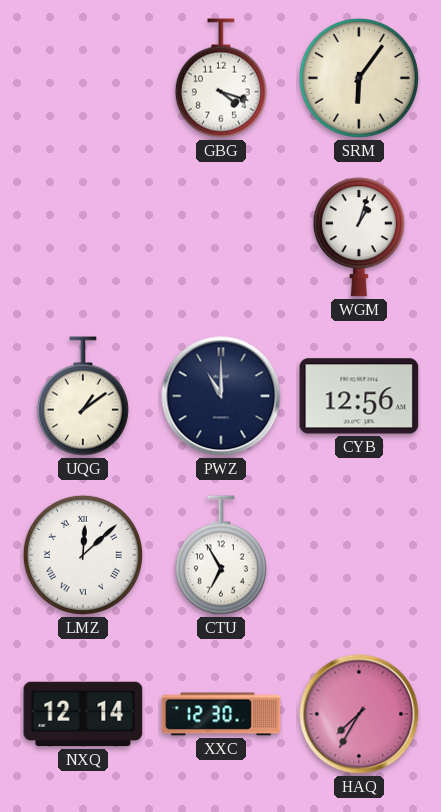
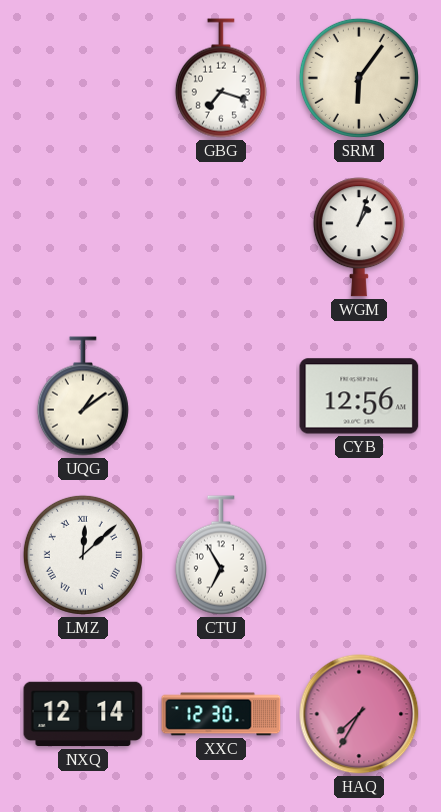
GBG: 4:18 -> 7:18
PWZ: 11:00 -> none
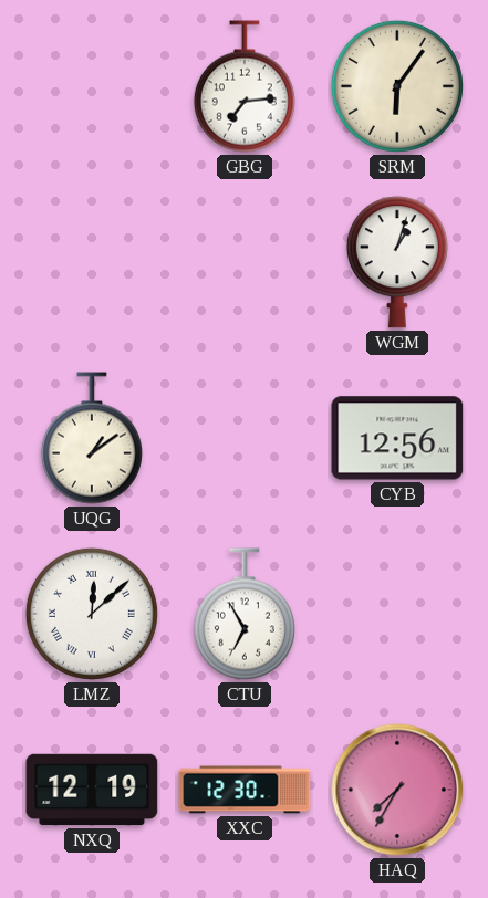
GBG: 7:18 -> 7:14
NXQ: 12:14 -> 12:19
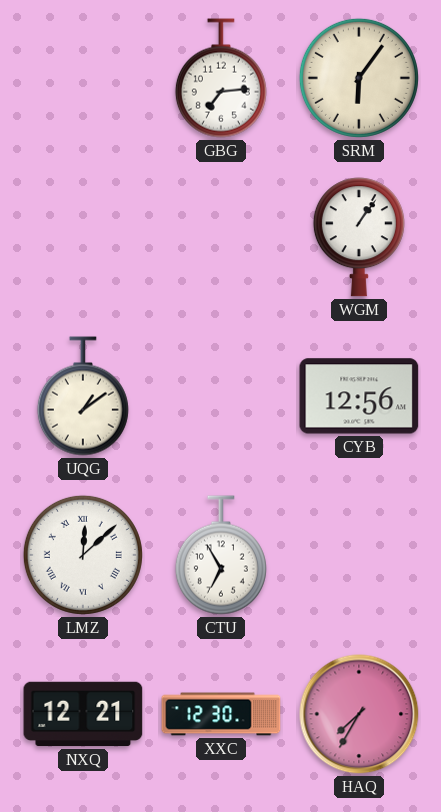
WGM: 1:03 -> 1:06
NXQ: 12:19 -> 12:21
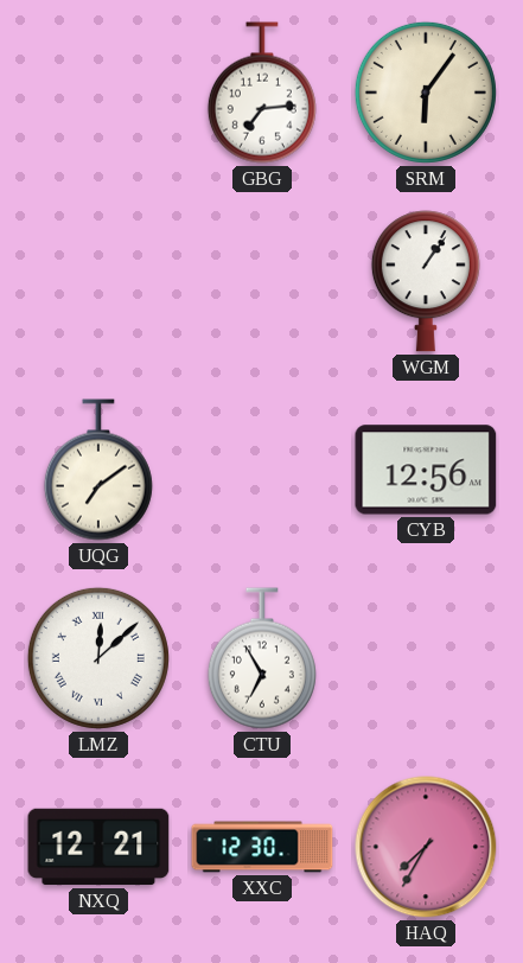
UQG: 1:09 -> 7:09
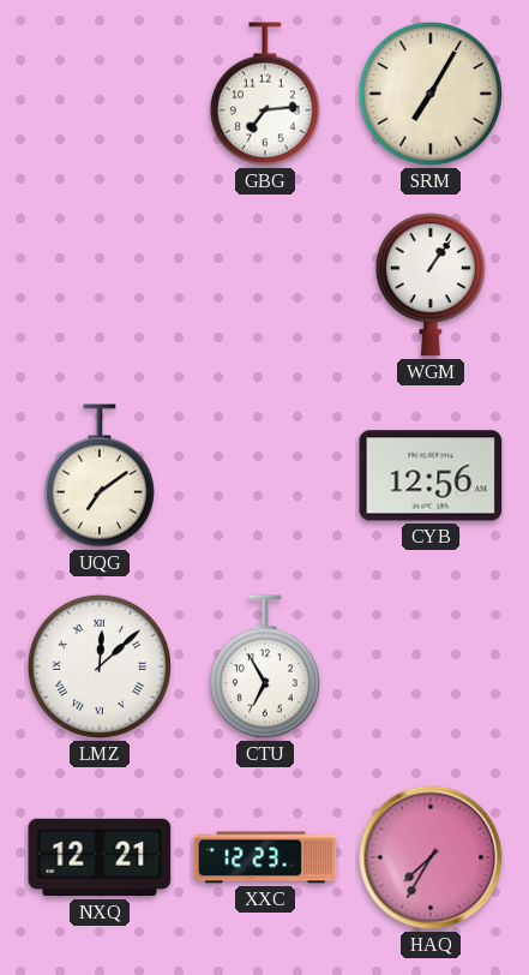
SRM: 6:06 -> 7:05
XXC: 12:30 -> 12:23
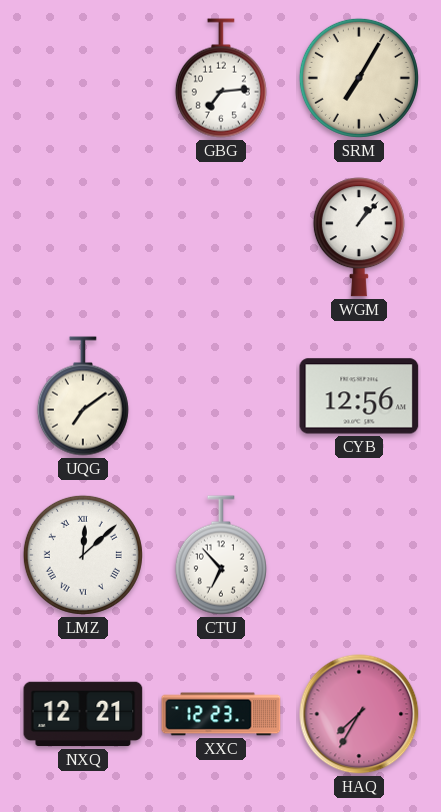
WGM: 1:06 -> 1:07
CTU: 6:55 -> 6:53
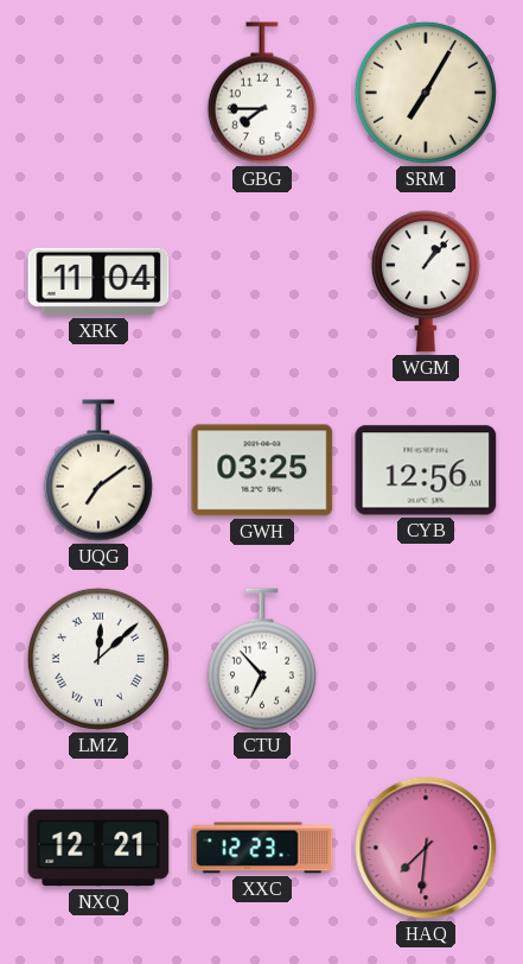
GBG: 7:14 -> 7:45
XRK: none -> 11:04
GWH: none -> 03:25
HAQ: 7:35 -> 7:31
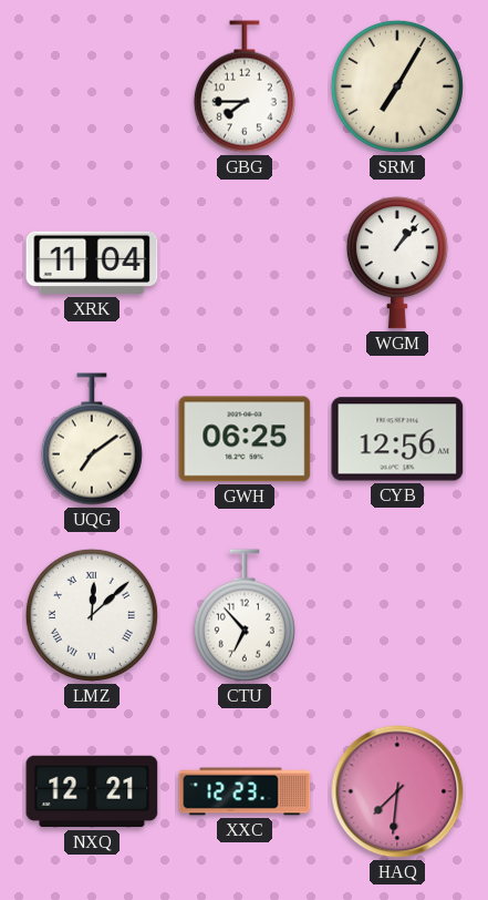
GWH: 03:25 -> 06:25
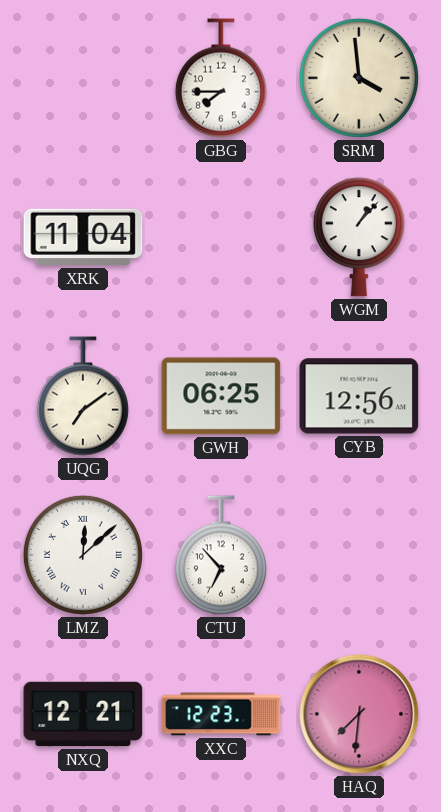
SRM: 7:05 -> 3:59
